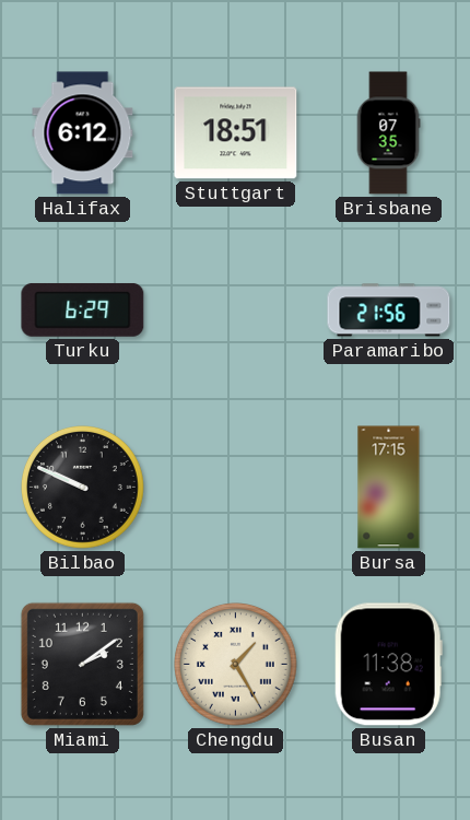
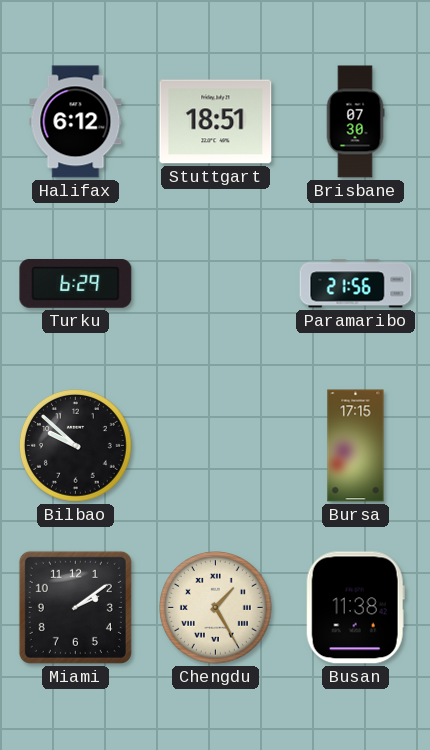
Brisbane: 07:35 -> 07:30
Bilbao: 9:49 -> 9:52
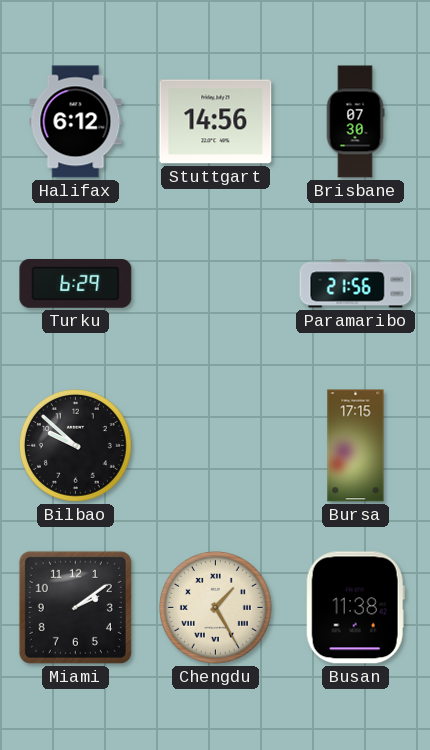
Stuttgart: 18:51 -> 14:56
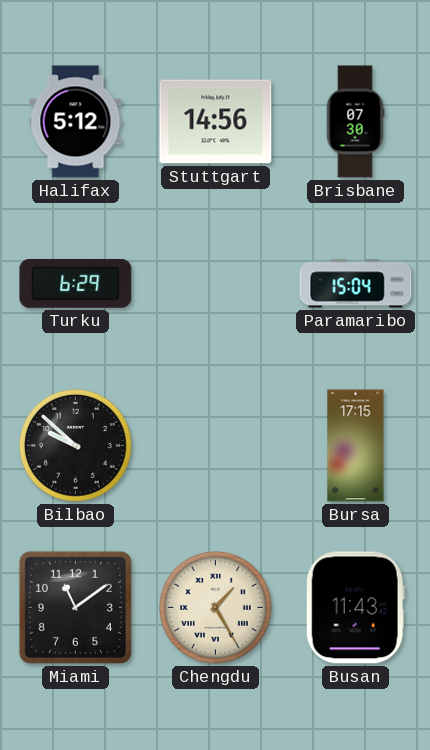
Halifax: 6:12 -> 5:12
Paramaribo: 21:56 -> 15:04
Miami: 2:09 -> 11:09
Busan: 11:38 -> 11:43
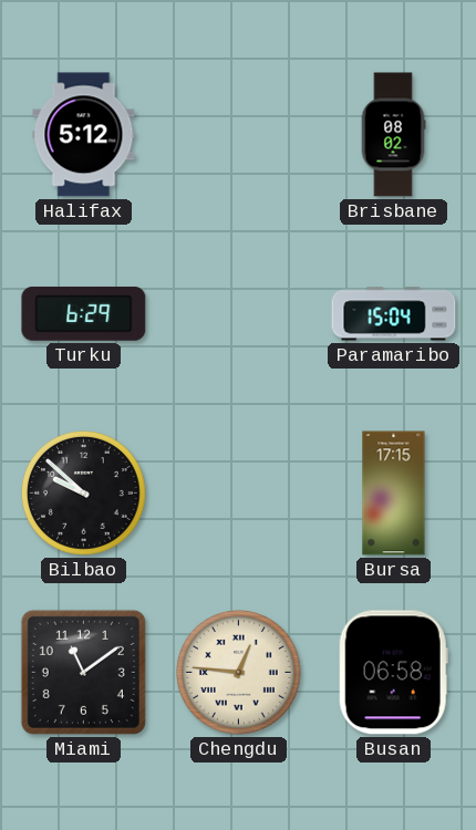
Stuttgart: 14:56 -> none
Brisbane: 07:30 -> 08:02
Chengdu: 1:25 -> 12:46
Busan: 11:43 -> 06:58
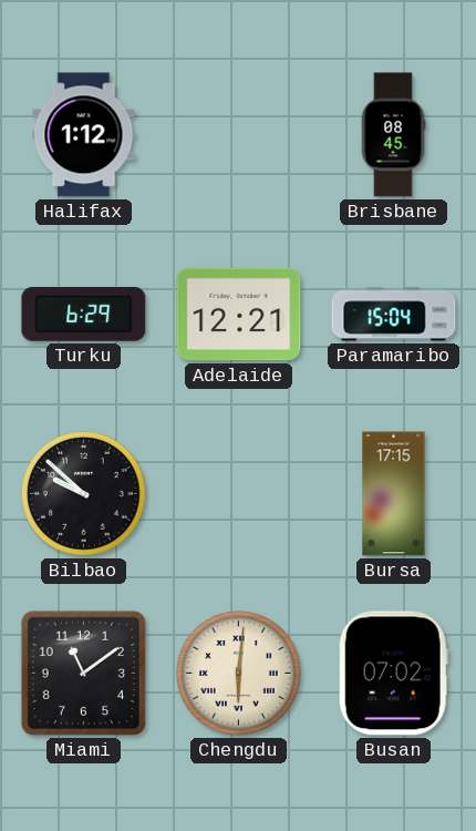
Halifax: 5:12 -> 1:12
Brisbane: 08:02 -> 08:45
Adelaide: none -> 12:21
Chengdu: 12:46 -> 6:01
Busan: 06:58 -> 07:02
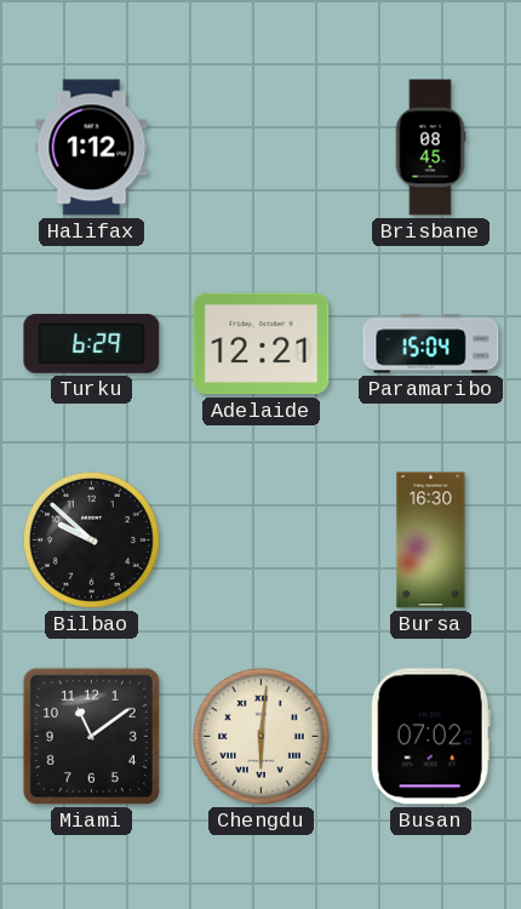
Bursa: 17:15 -> 16:30
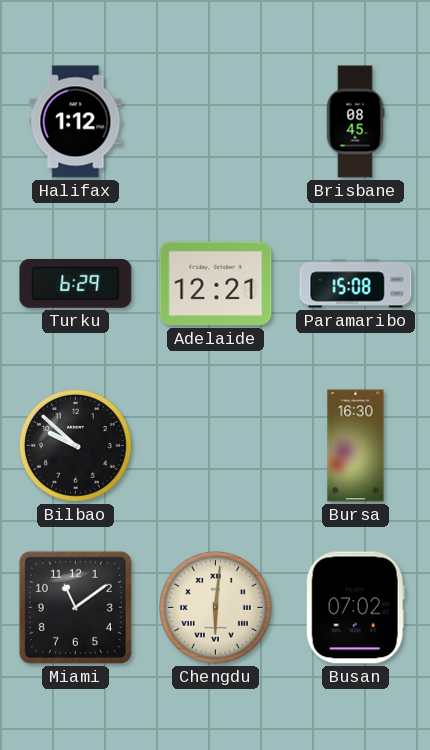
Paramaribo: 15:04 -> 15:08
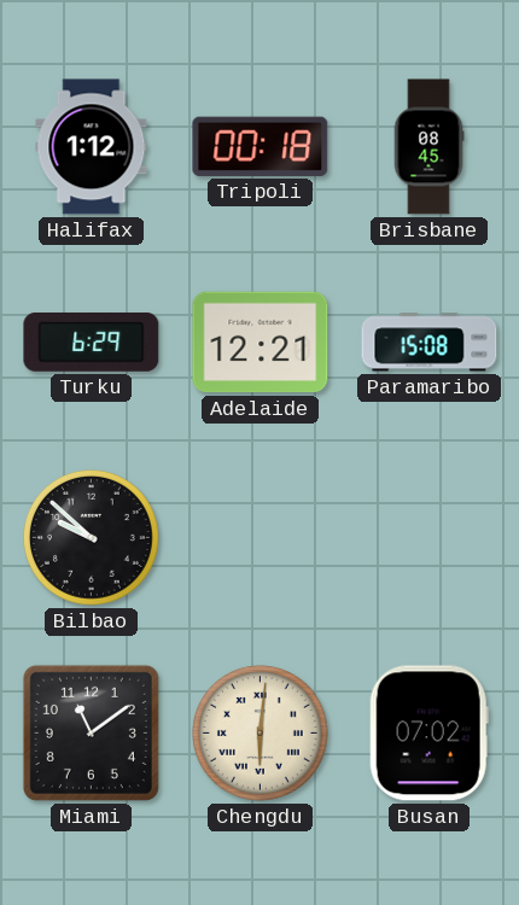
Tripoli: none -> 00:18
Bursa: 16:30 -> none
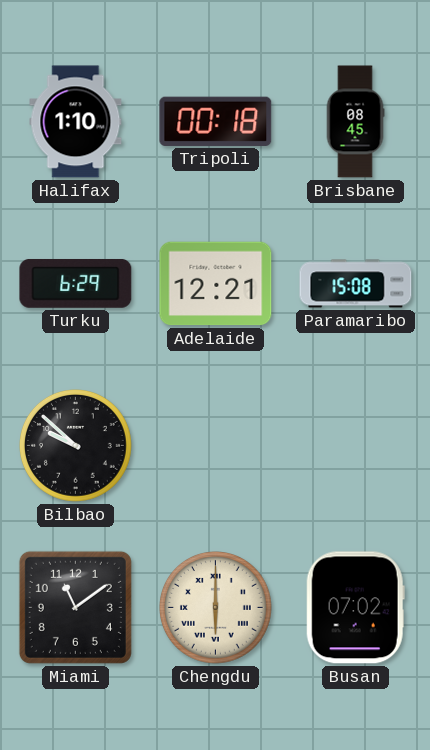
Halifax: 1:12 -> 1:10
Chengdu: 6:01 -> 6:00
